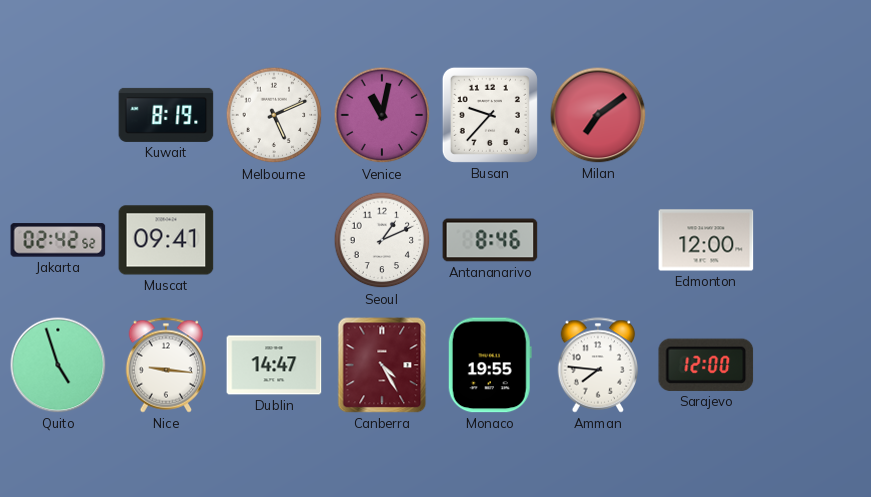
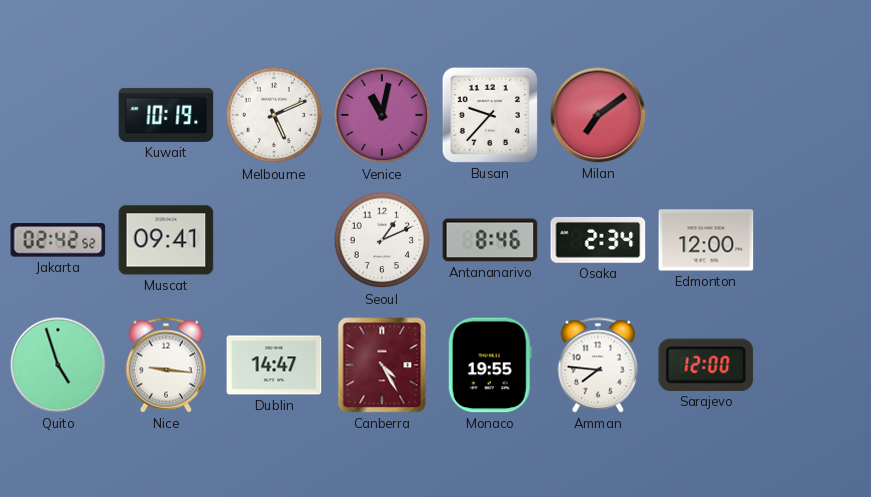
Kuwait: 8:19 -> 10:19
Osaka: none -> 2:34
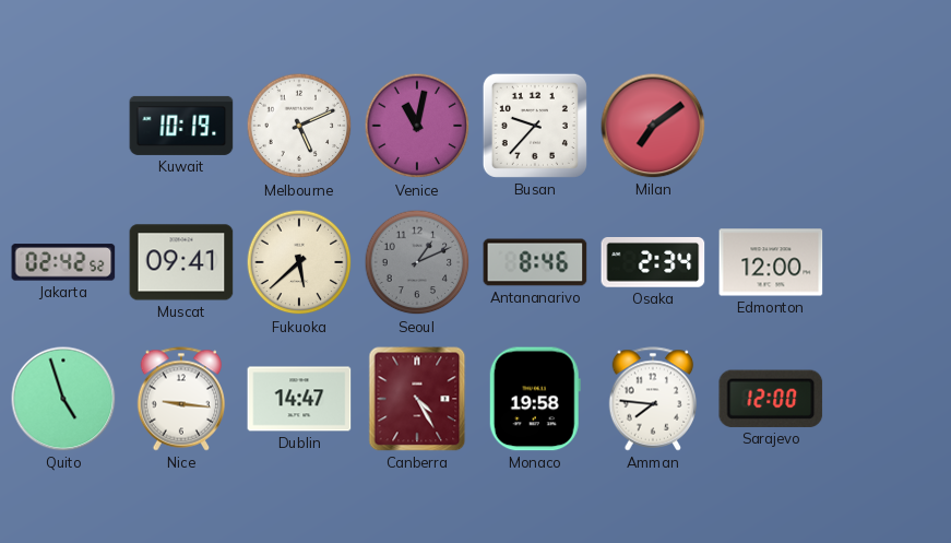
Fukuoka: none -> 5:38
Seoul dial: white -> grey
Monaco: 19:55 -> 19:58
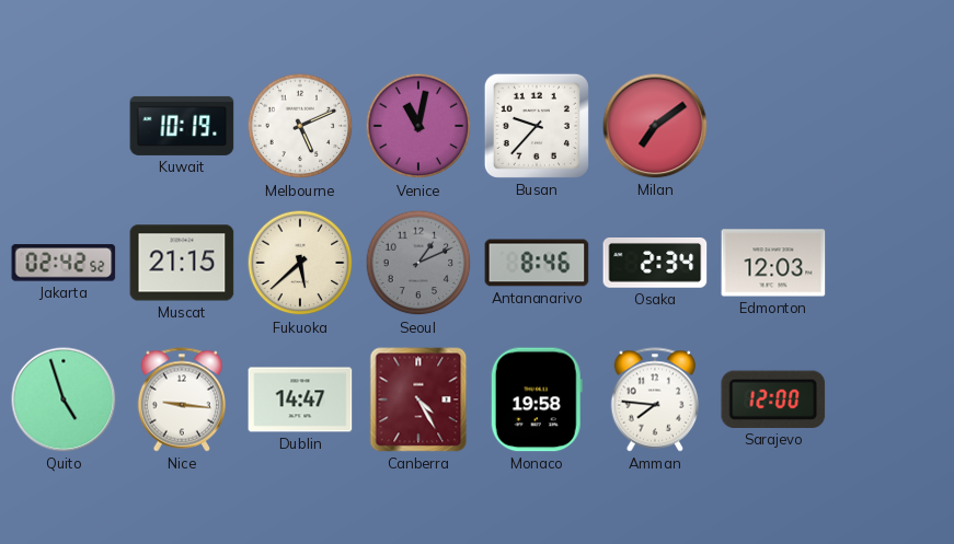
Muscat: 09:41 -> 21:15
Edmonton: 12:00 -> 12:03
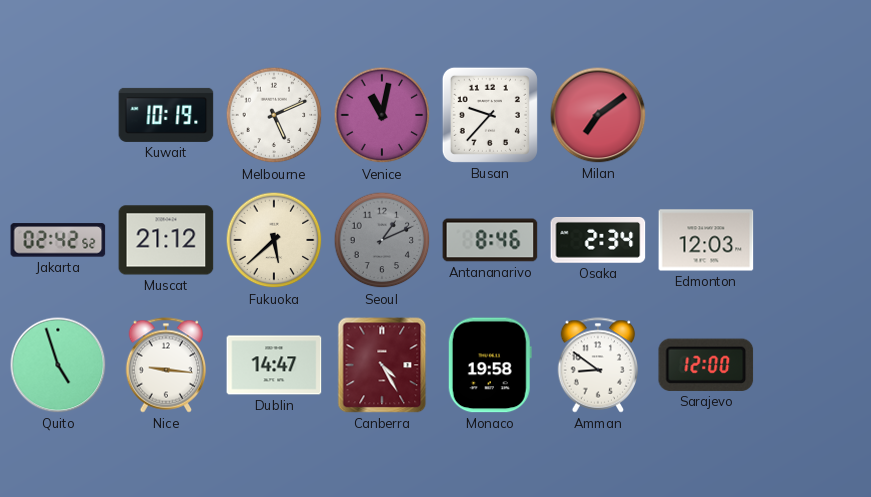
Muscat: 21:15 -> 21:12
Amman: 7:46 -> 8:51
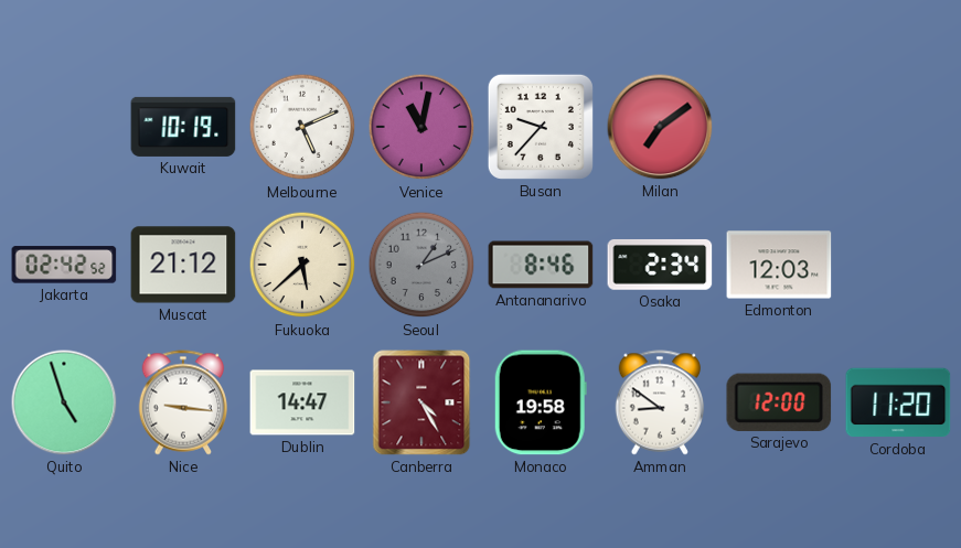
Cordoba: none -> 11:20
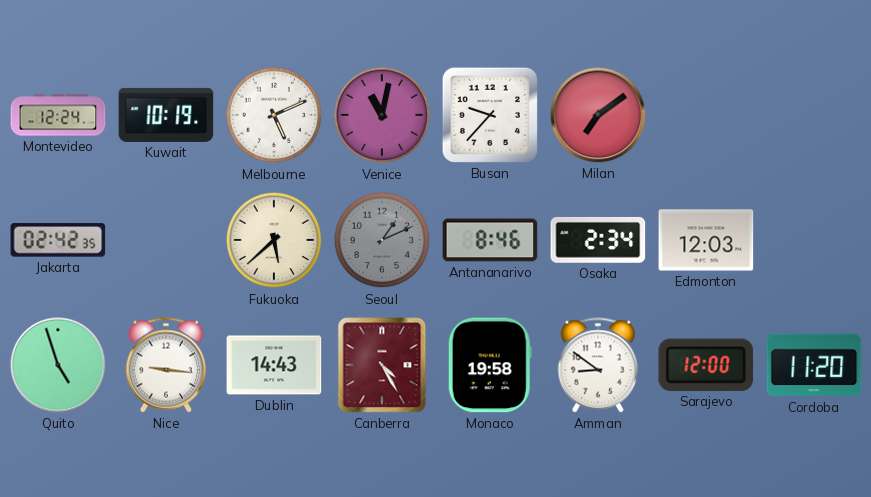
Montevideo: none -> 12:24
Jakarta: 02:42:52 -> 02:42:35
Muscat: 21:12 -> none
Dublin: 14:47 -> 14:43
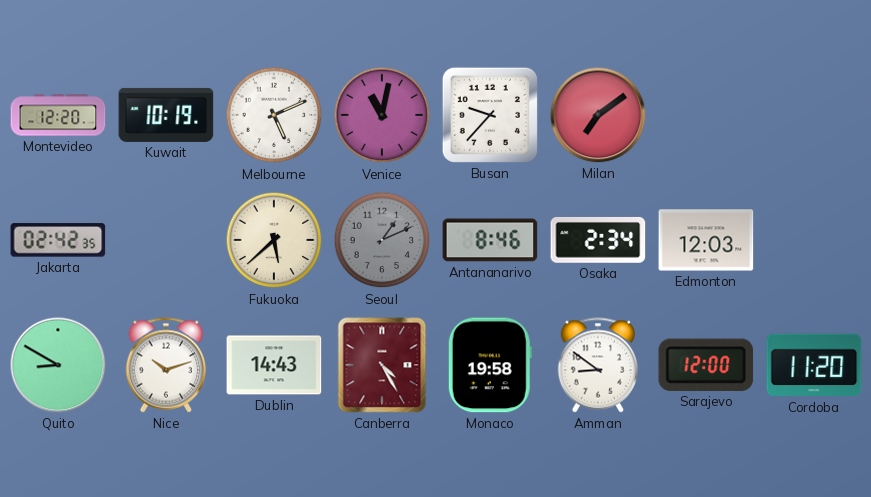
Montevideo: 12:24 -> 12:20
Quito: 4:57 -> 8:50
Nice: 9:16 -> 10:12
